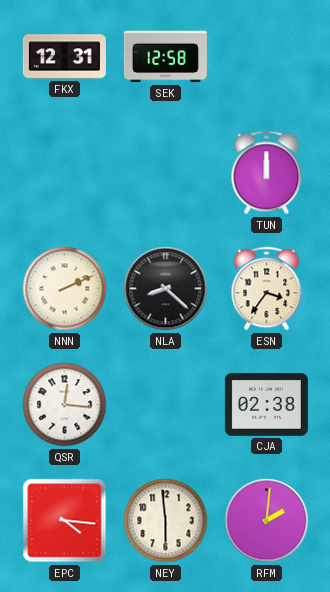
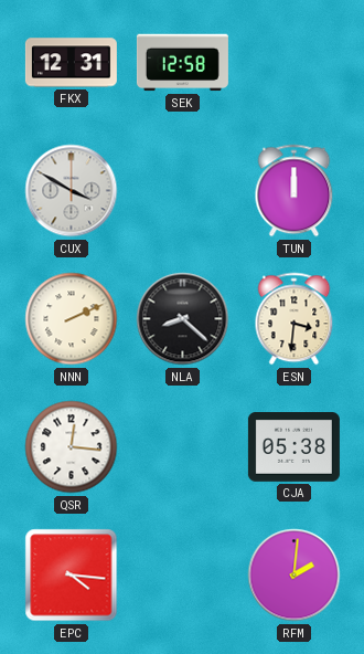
CUX: none -> 3:50
ESN: 3:36 -> 3:31
CJA: 02:38 -> 05:38
NEY: 5:59 -> none
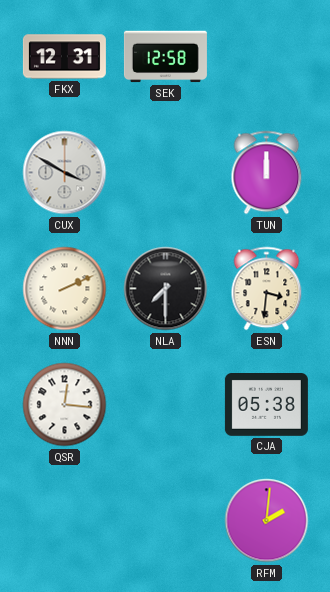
NLA: 8:22 -> 7:30
EPC: 4:16 -> none
